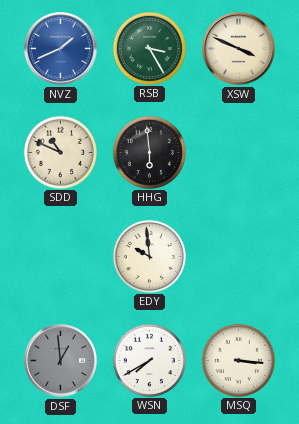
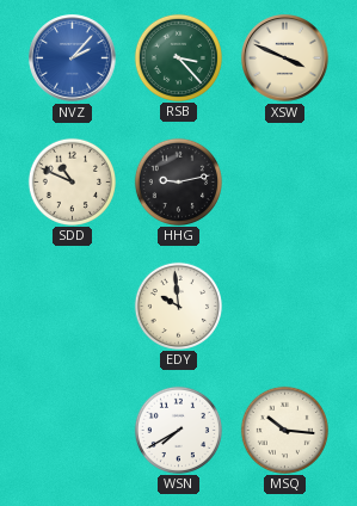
NVZ: 1:41 -> 2:07
RSB: 3:25 -> 3:23
HHG: 5:59 -> 9:13
DSF: 12:59 -> none
MSQ: 3:16 -> 10:16
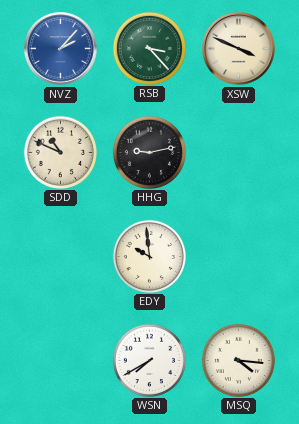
MSQ: 10:16 -> 4:16
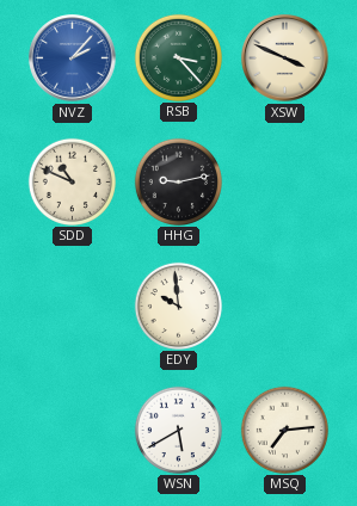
WSN: 7:40 -> 5:40
MSQ: 4:16 -> 7:14
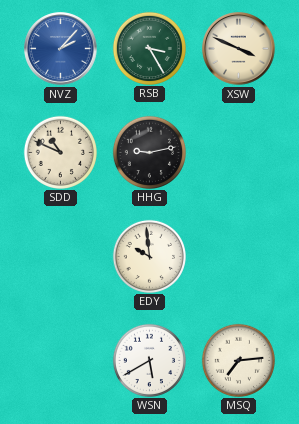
RSB: 3:23 -> 3:25
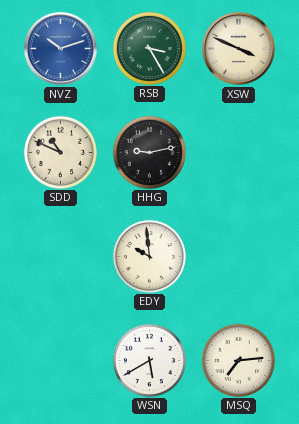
NVZ: 2:07 -> 10:12
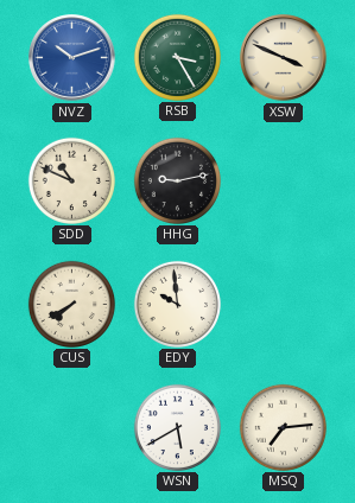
CUS: none -> 7:40
